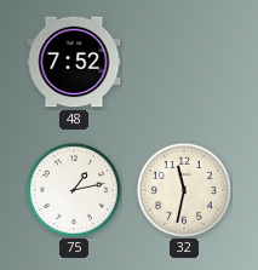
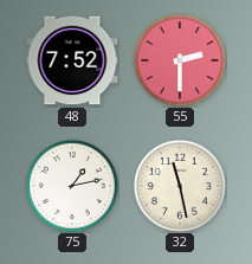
55: none -> 2:30
32: 11:32 -> 11:28
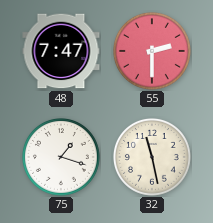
48: 7:52 -> 7:47
75: 1:13 -> 1:18
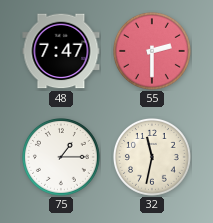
75: 1:18 -> 1:15
32: 11:28 -> 11:32
